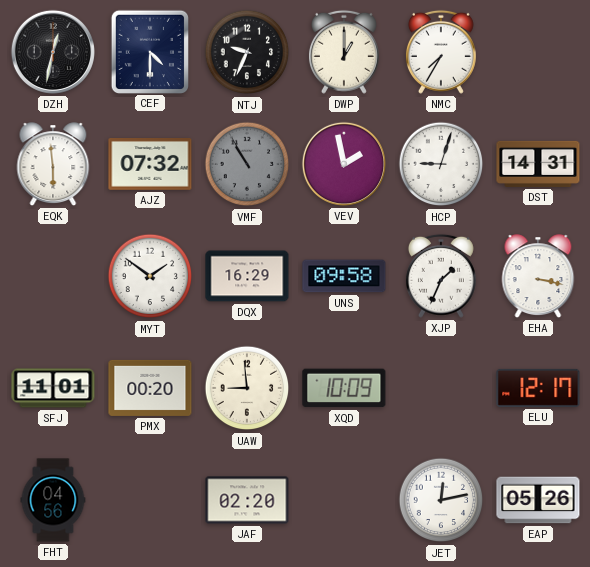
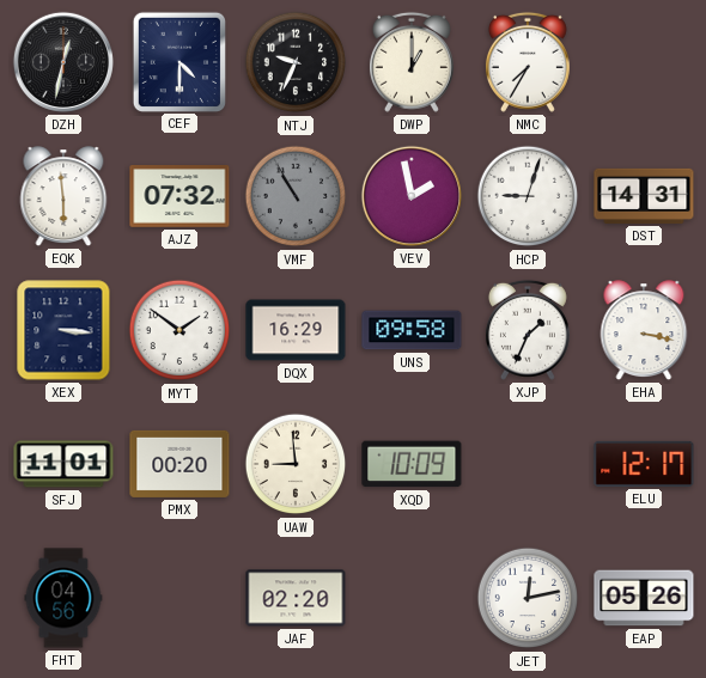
XEX: none -> 3:16
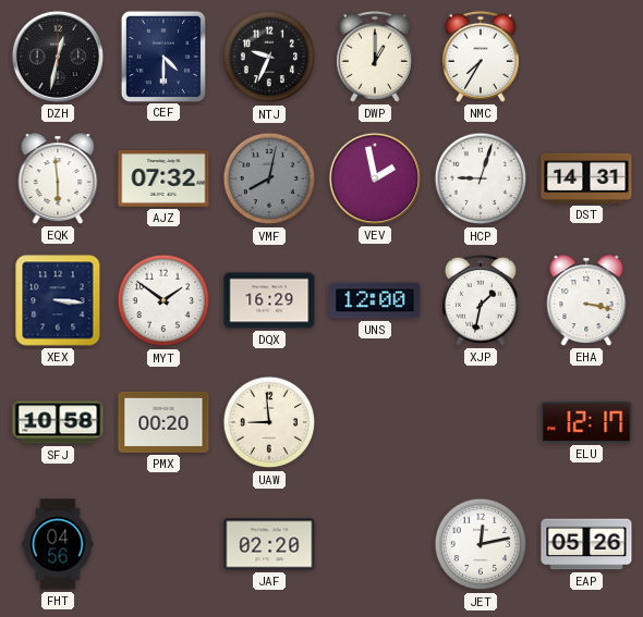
VMF: 10:55 -> 8:02
UNS: 09:58 -> 12:00
XJP: 1:34 -> 1:32
SFJ: 11:01 -> 10:58
XQD: 10:09 -> none
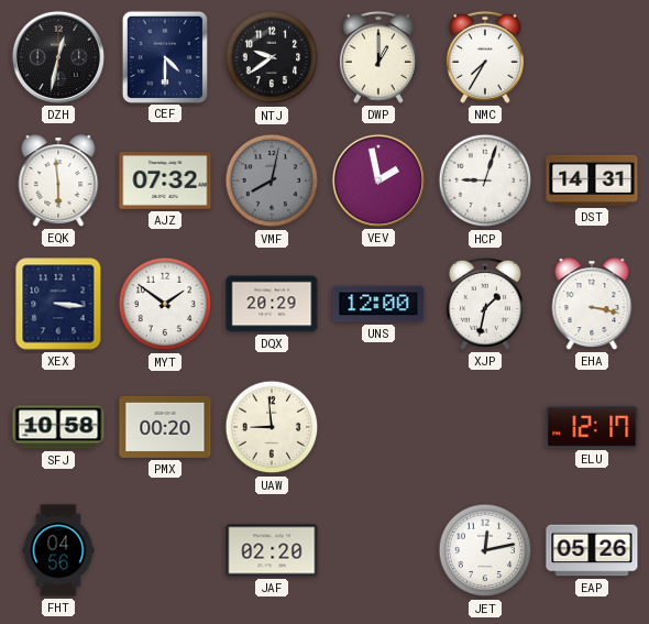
NTJ: 9:34 -> 9:39
DQX: 16:29 -> 20:29
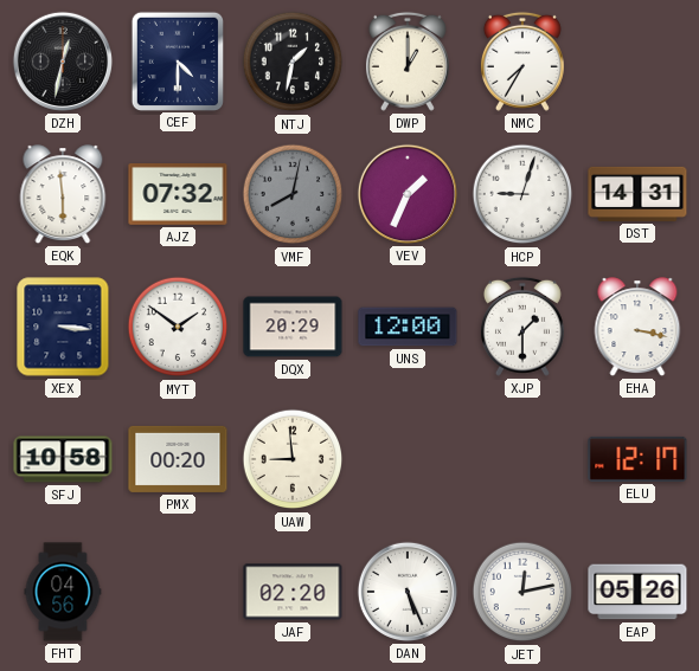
NTJ: 9:39 -> 1:32
VEV: 1:58 -> 1:34
XJP: 1:32 -> 1:30
DAN: none -> 5:26
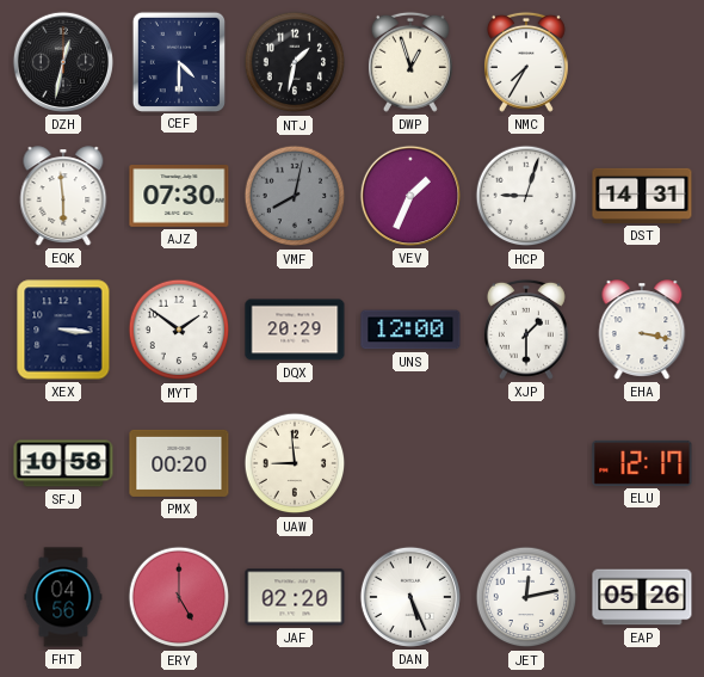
DWP: 1:00 -> 12:57
AJZ: 07:32 -> 07:30
ERY: none -> 5:00
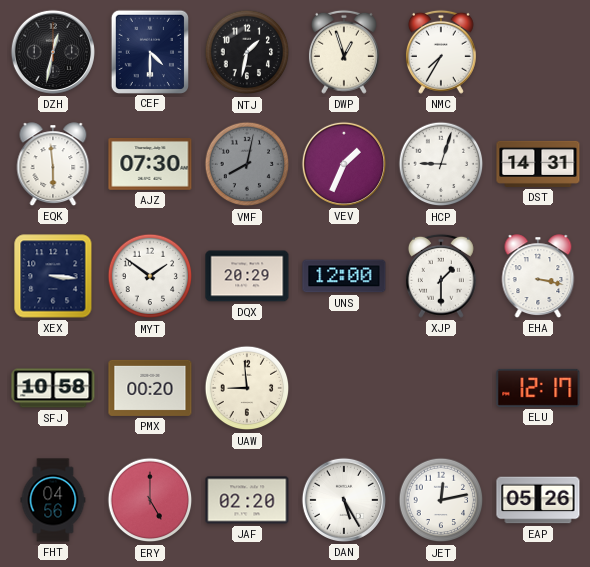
DAN: 5:26 -> 5:25
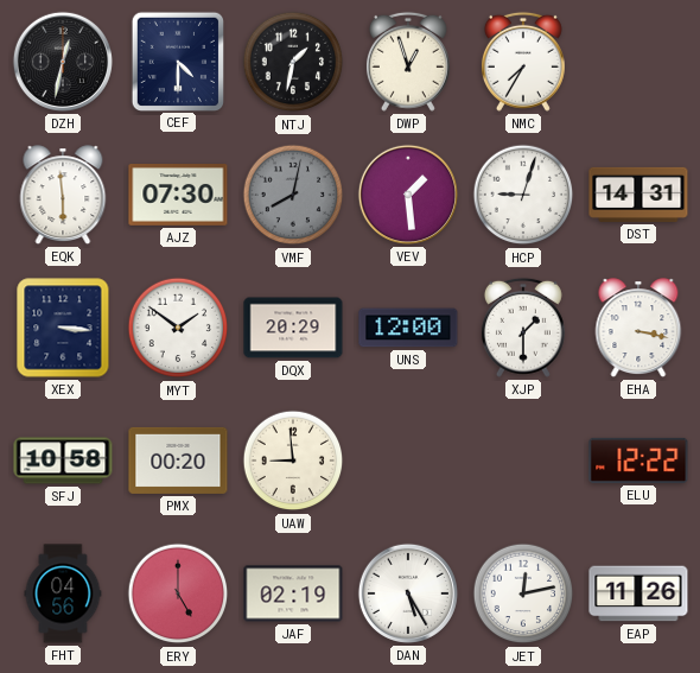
VEV: 1:34 -> 1:29
ELU: 12:17 -> 12:22
JAF: 02:20 -> 02:19
EAP: 05:26 -> 11:26
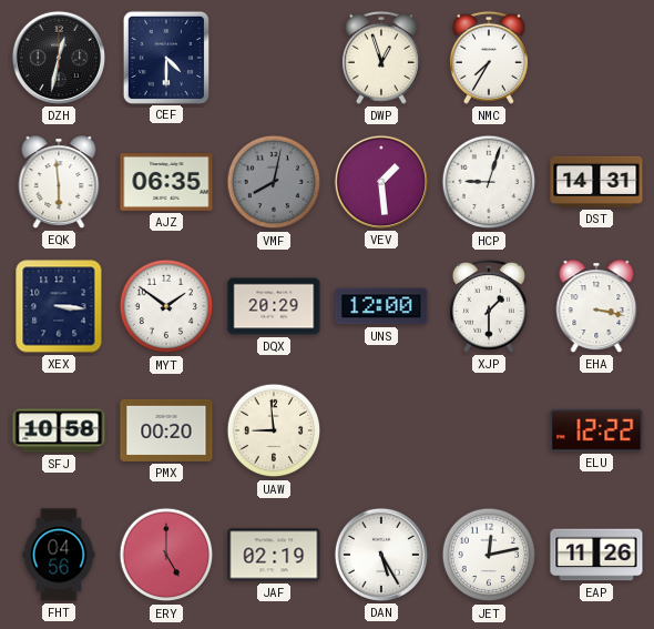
NTJ: 1:32 -> none
AJZ: 07:30 -> 06:35
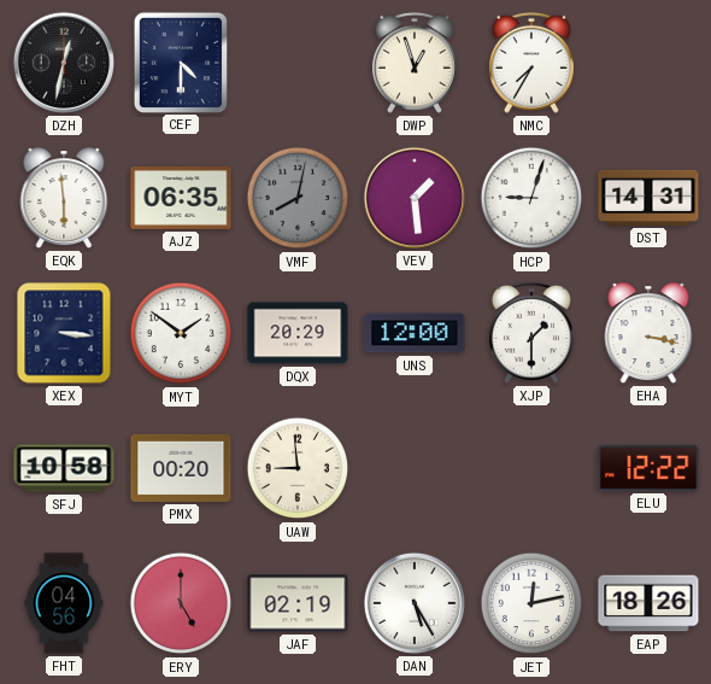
EAP: 11:26 -> 18:26
